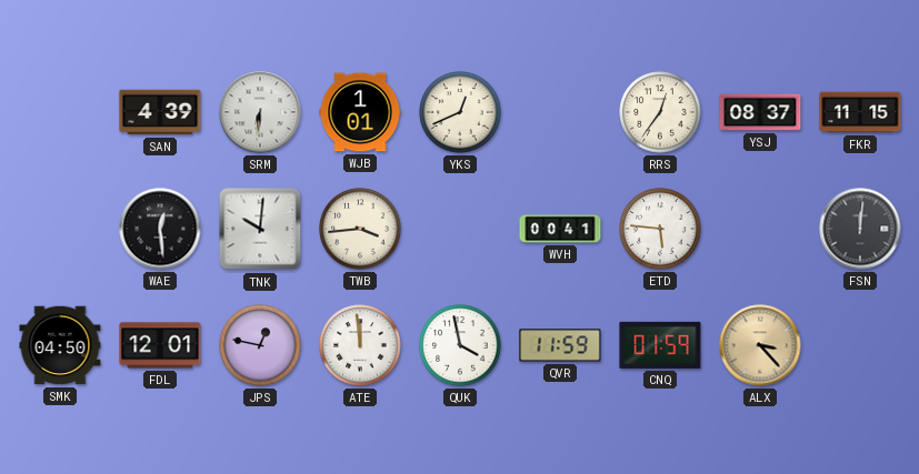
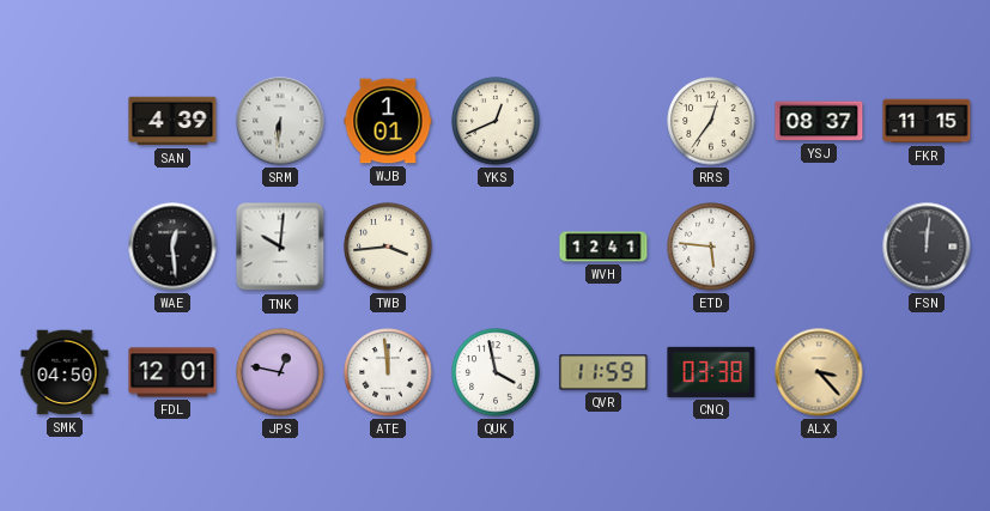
WVH: 00:41 -> 12:41
CNQ: 01:59 -> 03:38
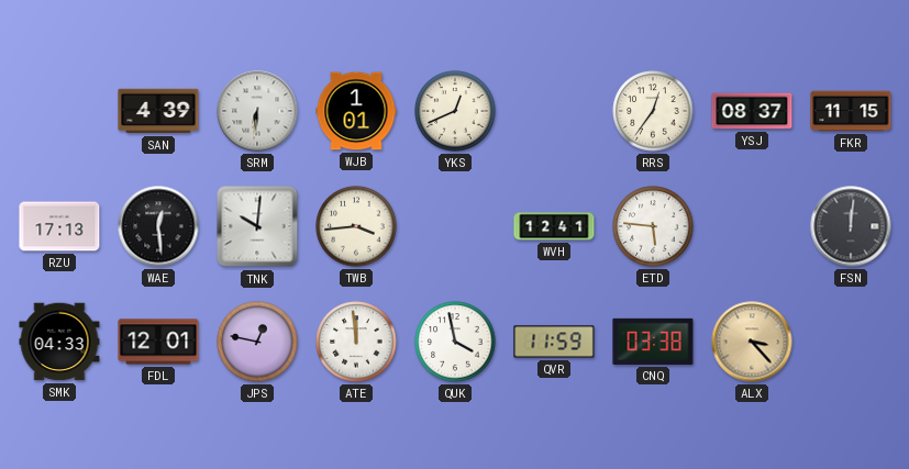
RZU: none -> 17:13
SMK: 04:50 -> 04:33
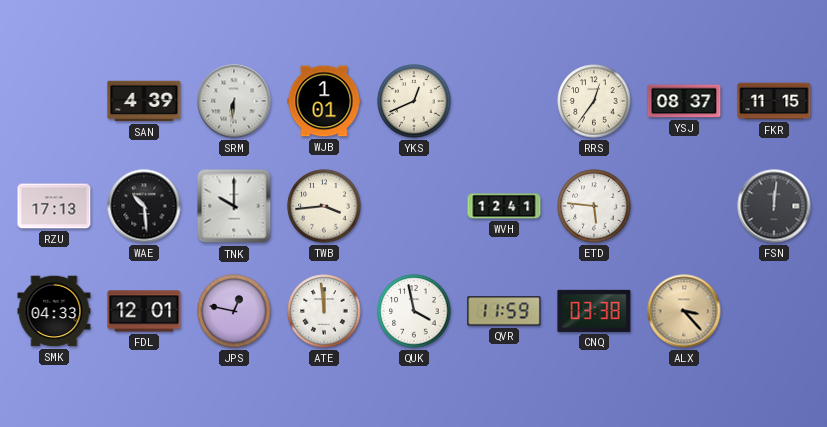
WAE: 12:29 -> 10:29
TNK: 10:01 -> 10:00
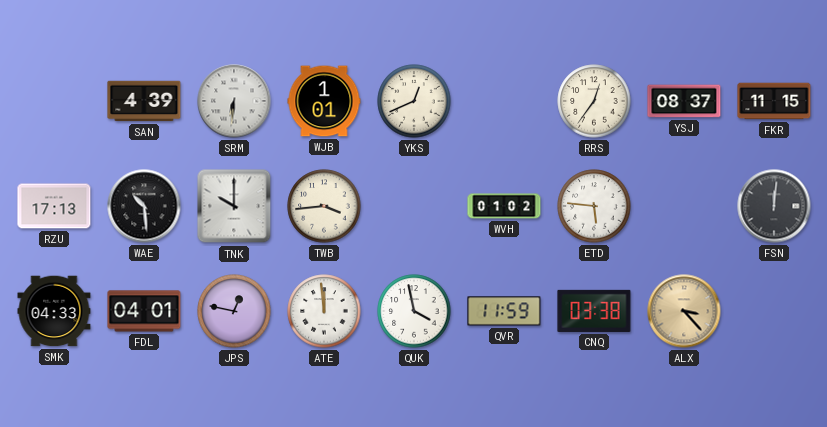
WVH: 12:41 -> 01:02
FDL: 12:01 -> 04:01
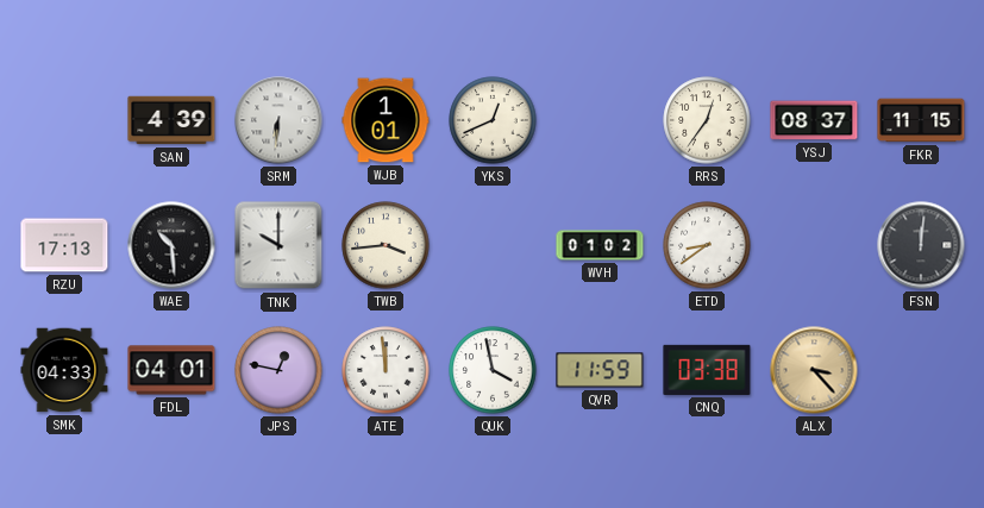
ETD: 5:46 -> 8:39
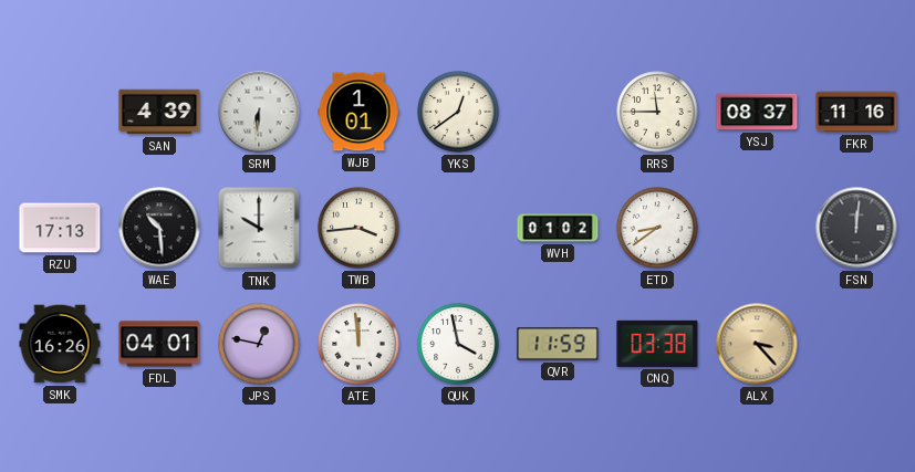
YKS: 12:41 -> 12:39
RRS: 12:36 -> 11:45
FKR: 11:15 -> 11:16
SMK: 04:33 -> 16:26
